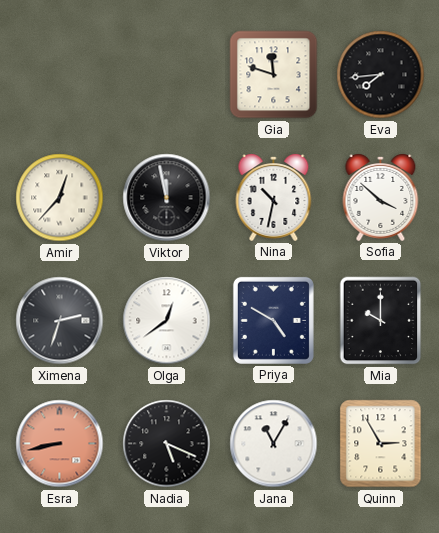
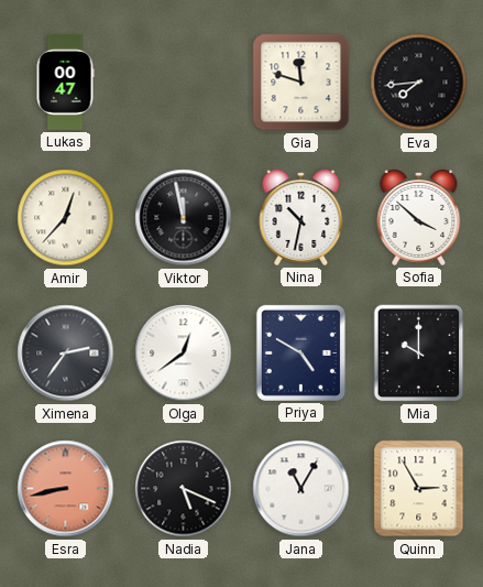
Lukas: none -> 00:47
Ximena: 2:33 -> 2:36
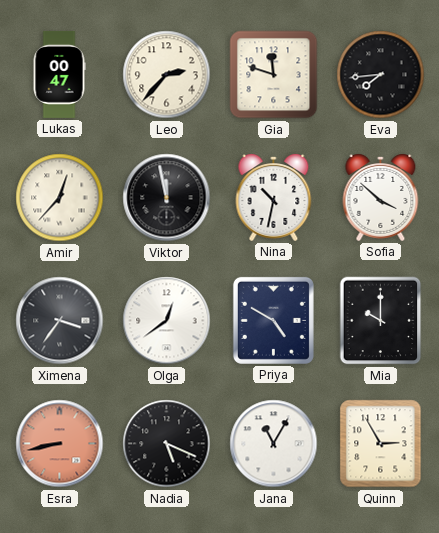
Leo: none -> 2:37
Ximena: 2:36 -> 3:36
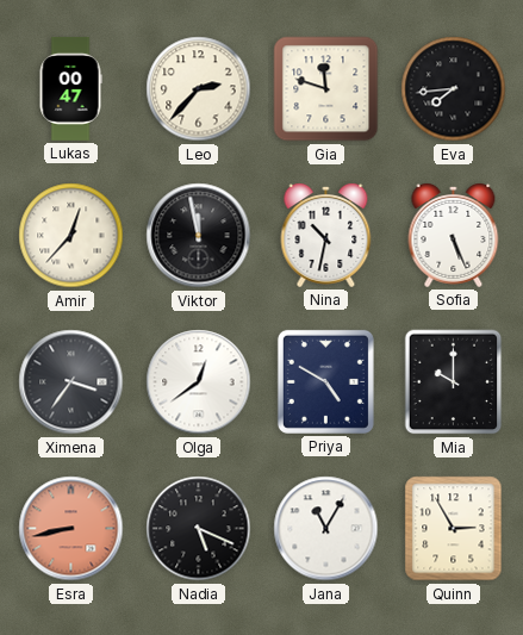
Sofia: 3:52 -> 5:26
